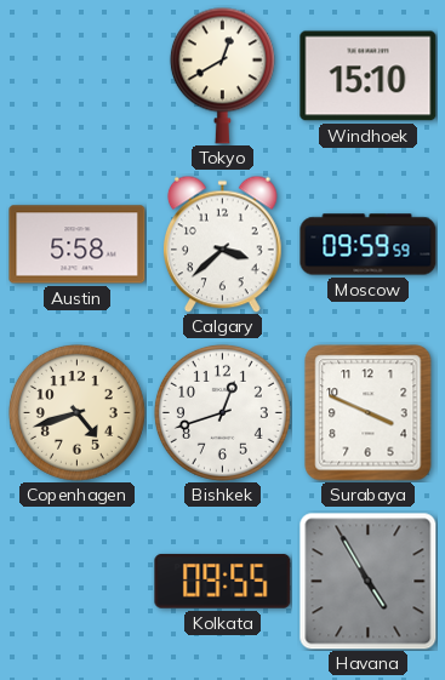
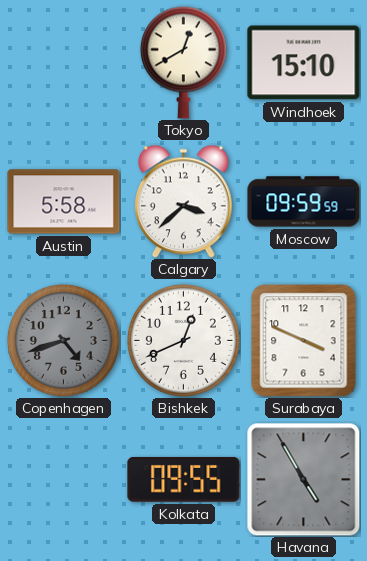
Copenhagen dial: cream -> grey
Bishkek: 12:42 -> 12:41
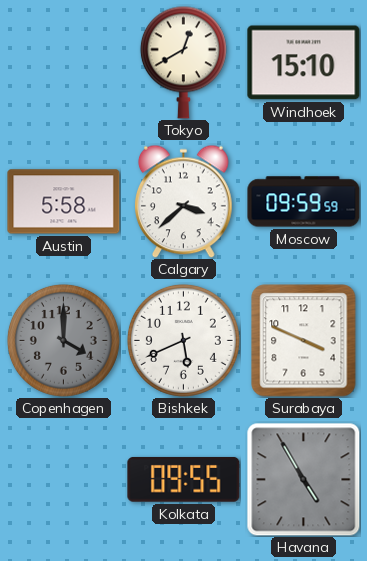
Copenhagen: 4:42 -> 4:00
Bishkek: 12:41 -> 5:41
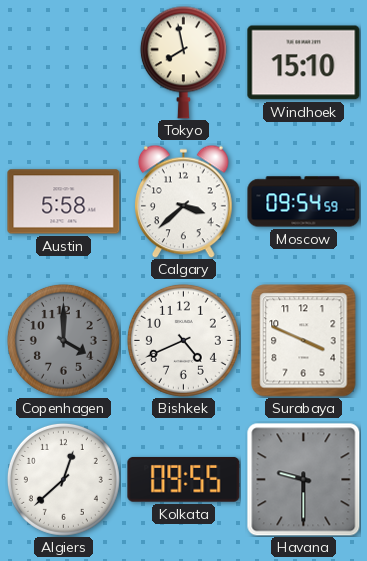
Tokyo: 12:40 -> 7:58
Moscow: 09:59 -> 09:54
Bishkek: 5:41 -> 4:41
Algiers: none -> 12:38
Havana: 4:55 -> 9:30
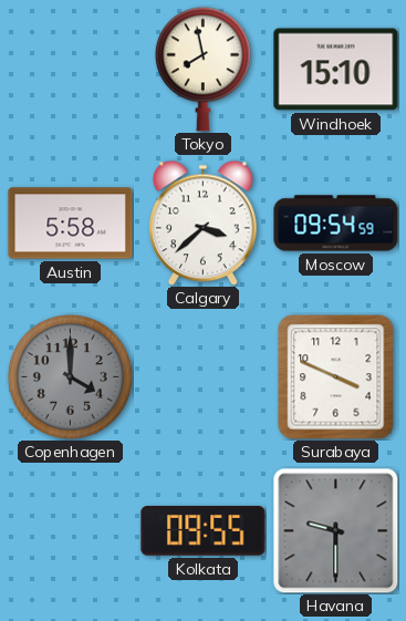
Bishkek: 4:41 -> none
Algiers: 12:38 -> none
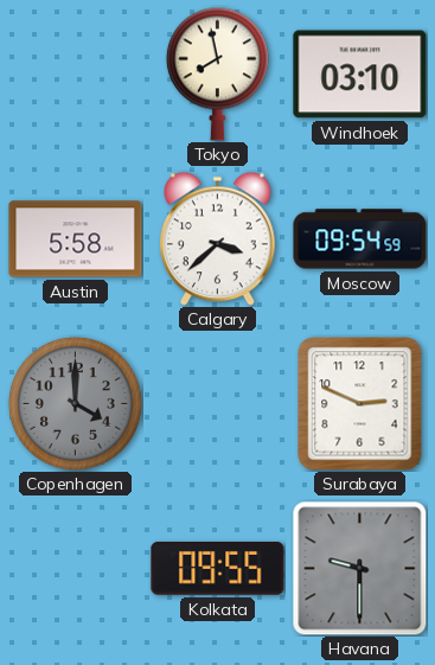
Windhoek: 15:10 -> 03:10
Surabaya: 3:49 -> 2:49
